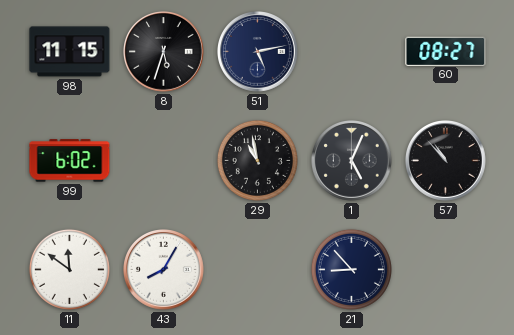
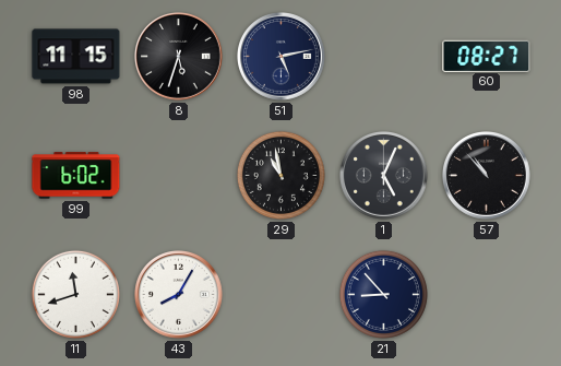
11: 11:51 -> 11:42
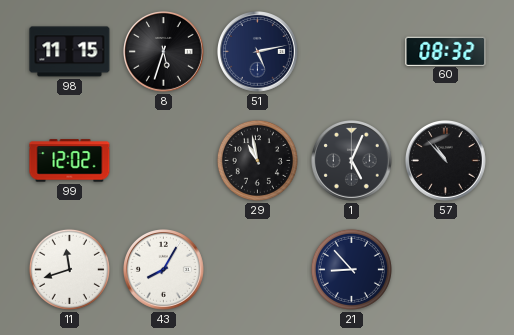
60: 08:27 -> 08:32
99: 6:02 -> 12:02
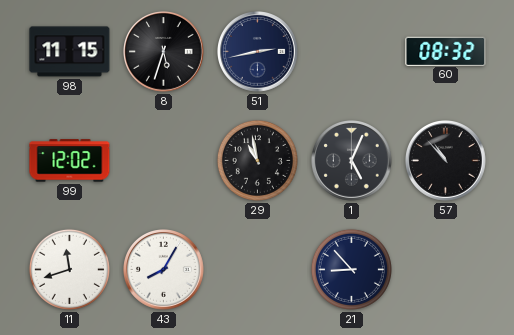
51: 5:13 -> 2:43
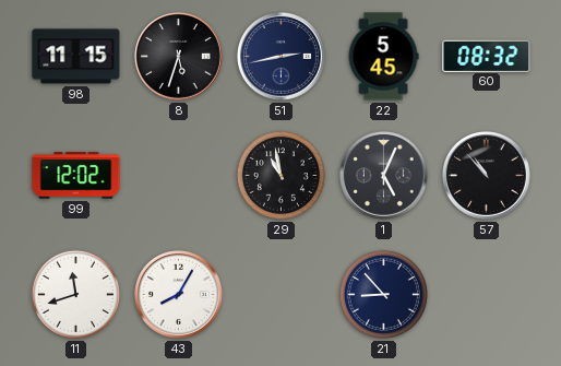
22: none -> 5:45
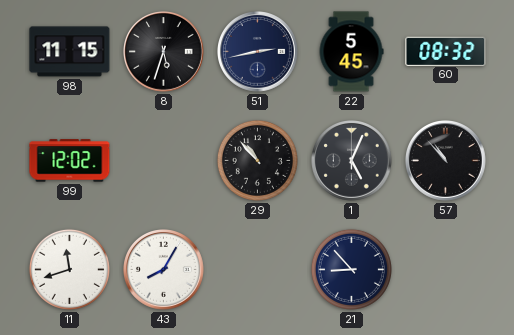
29: 10:58 -> 10:53
